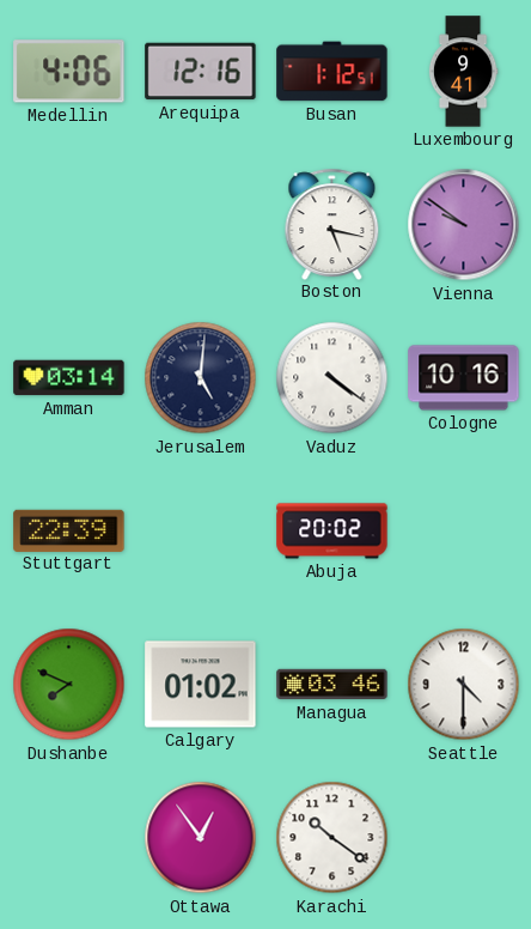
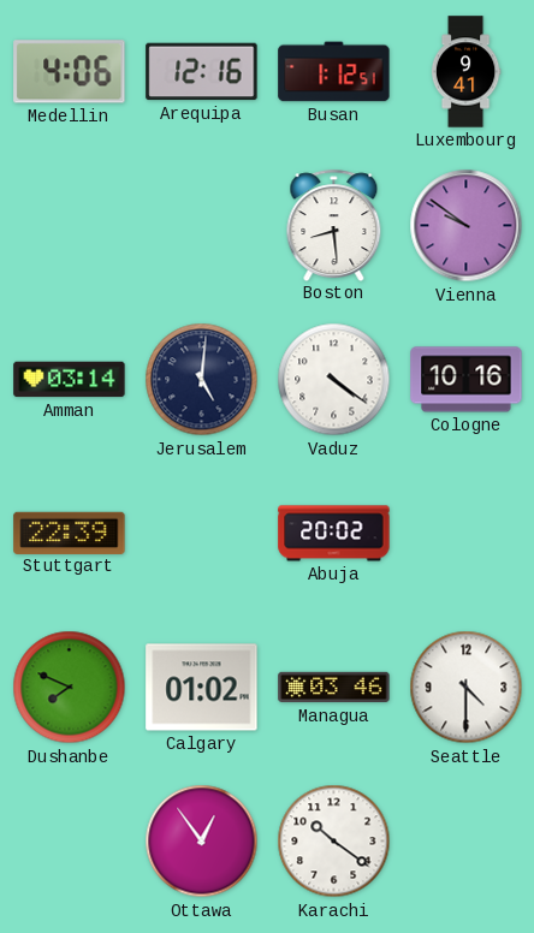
Boston: 5:17 -> 8:29
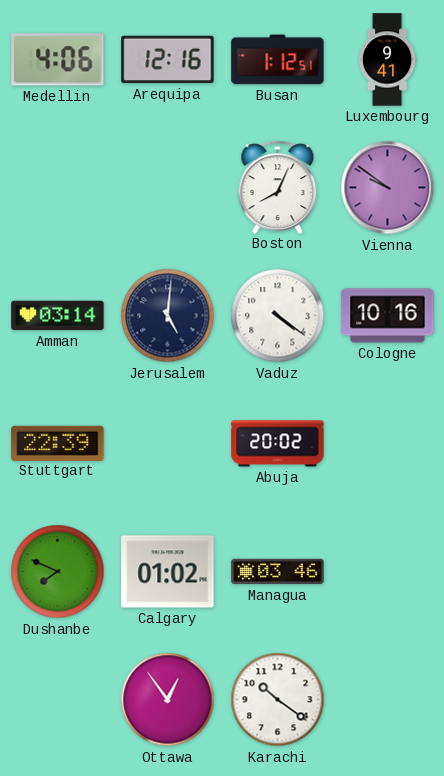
Boston: 8:29 -> 8:04
Seattle: 4:30 -> none
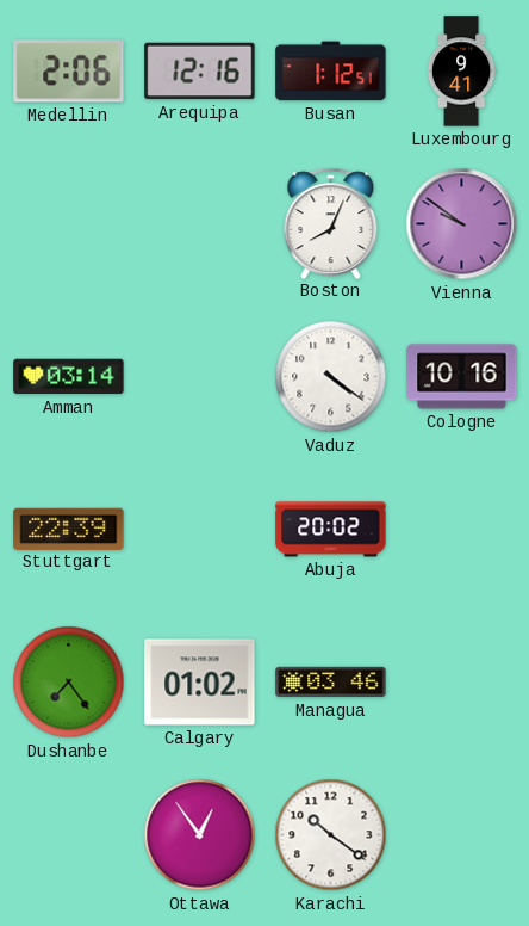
Medellin: 4:06 -> 2:06
Jerusalem: 5:01 -> none
Dushanbe: 7:49 -> 7:24
